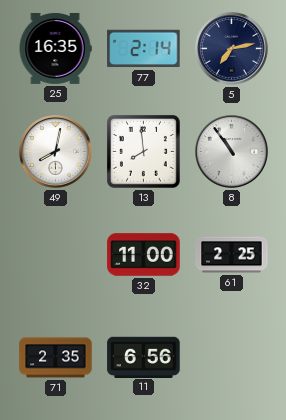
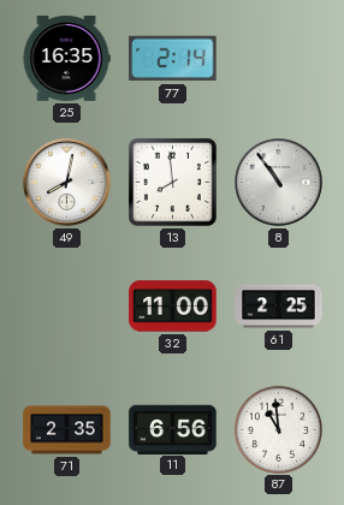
5: 7:13 -> none
87: none -> 10:59
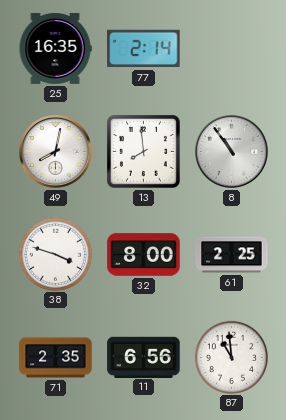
38: none -> 3:48
32: 11:00 -> 8:00
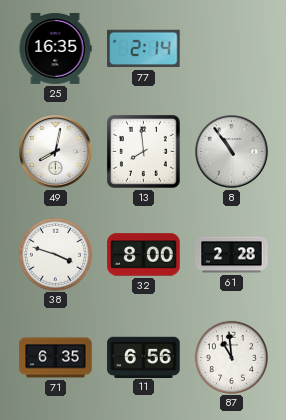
61: 2:25 -> 2:28
71: 2:35 -> 6:35
